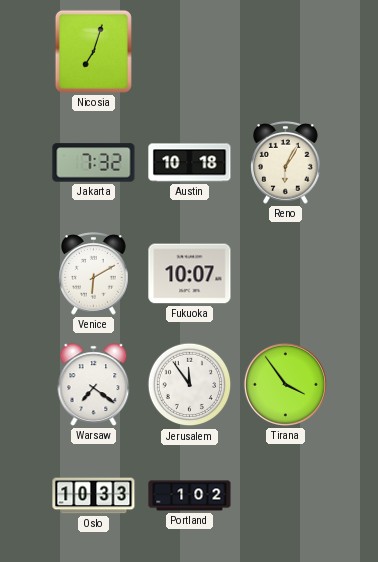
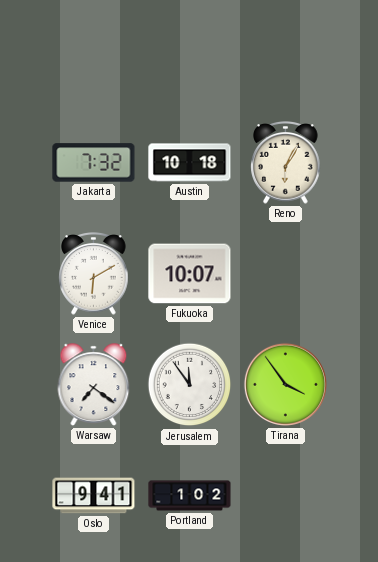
Nicosia: 7:03 -> none
Oslo: 10:33 -> 9:41
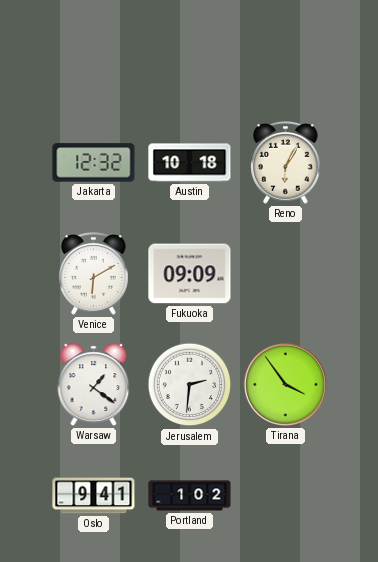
Jakarta: 7:32 -> 12:32
Fukuoka: 10:07 -> 09:09
Warsaw: 7:21 -> 1:21
Jerusalem: 11:54 -> 2:31
